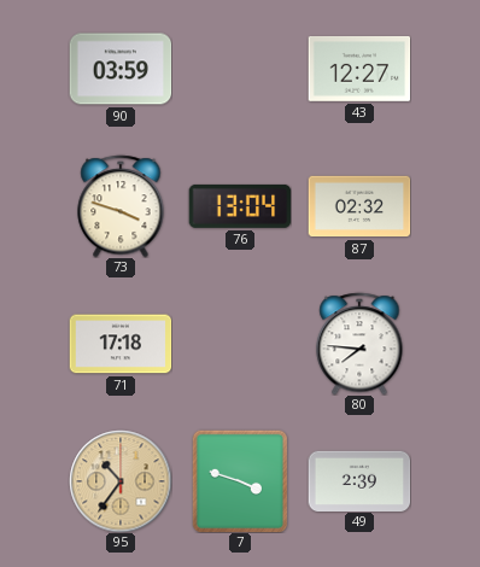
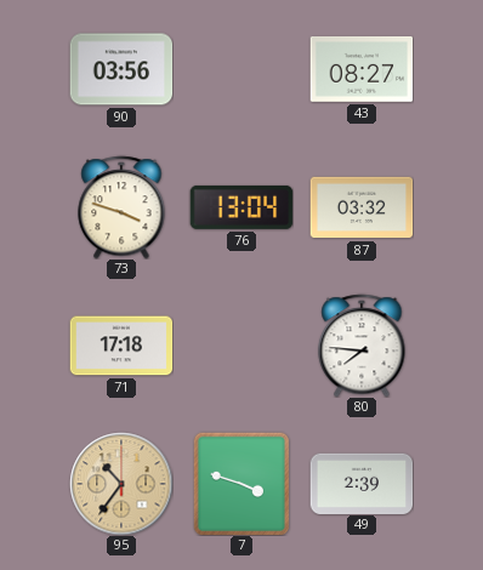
90: 03:59 -> 03:56
43: 12:27 -> 08:27
87: 02:32 -> 03:32
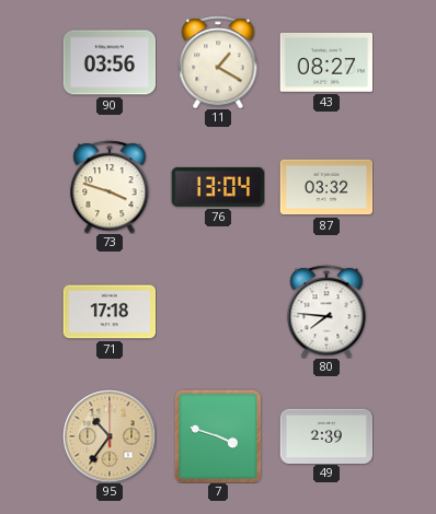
11: none -> 1:20
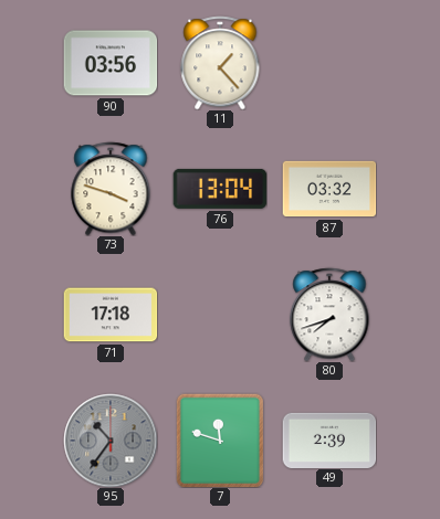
11: 1:20 -> 1:23
43: 08:27 -> none
80: 7:46 -> 7:42
95 dial: champagne -> grey
7: 3:48 -> 11:48
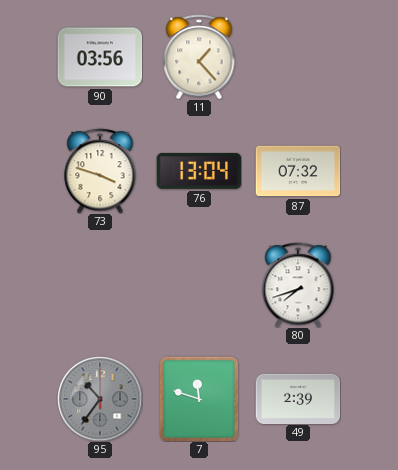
87: 03:32 -> 07:32
71: 17:18 -> none
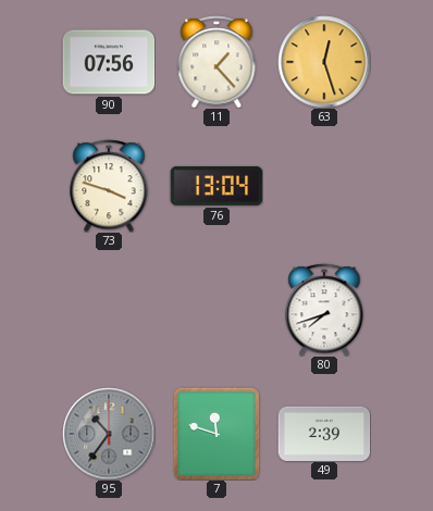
90: 03:56 -> 07:56
63: none -> 12:27
87: 07:32 -> none
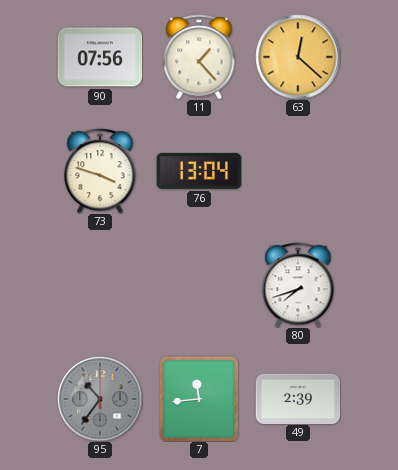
63: 12:27 -> 12:22
7: 11:48 -> 11:44
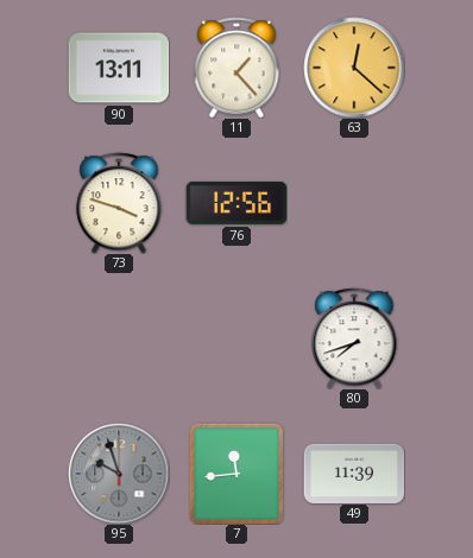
90: 07:56 -> 13:11
76: 13:04 -> 12:56
95: 10:36 -> 9:57
49: 2:39 -> 11:39
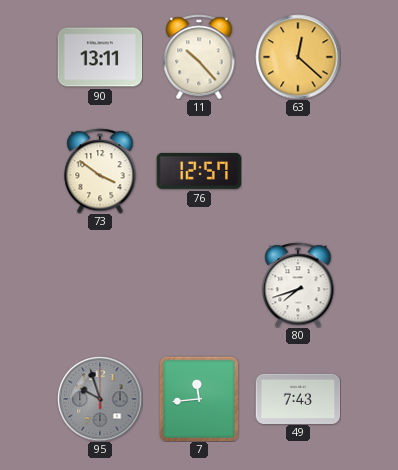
11: 1:23 -> 10:23
73: 3:48 -> 3:51
76: 12:56 -> 12:57
49: 11:39 -> 7:43
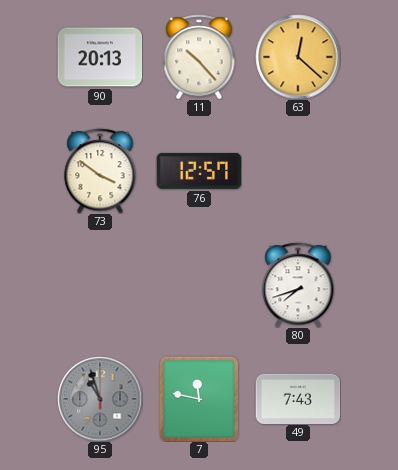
90: 13:11 -> 20:13
95: 9:57 -> 10:57
7: 11:44 -> 11:47
